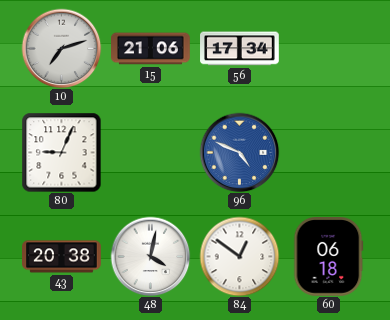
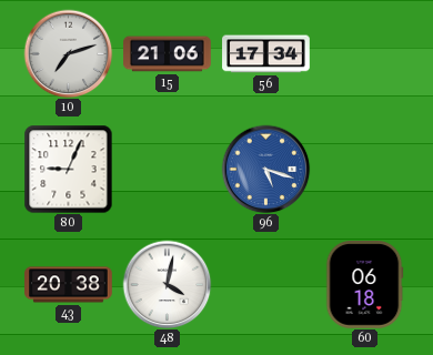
96: 4:49 -> 5:18
84: 12:51 -> none
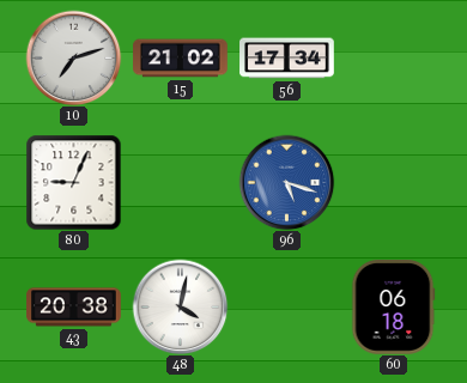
15: 21:06 -> 21:02
